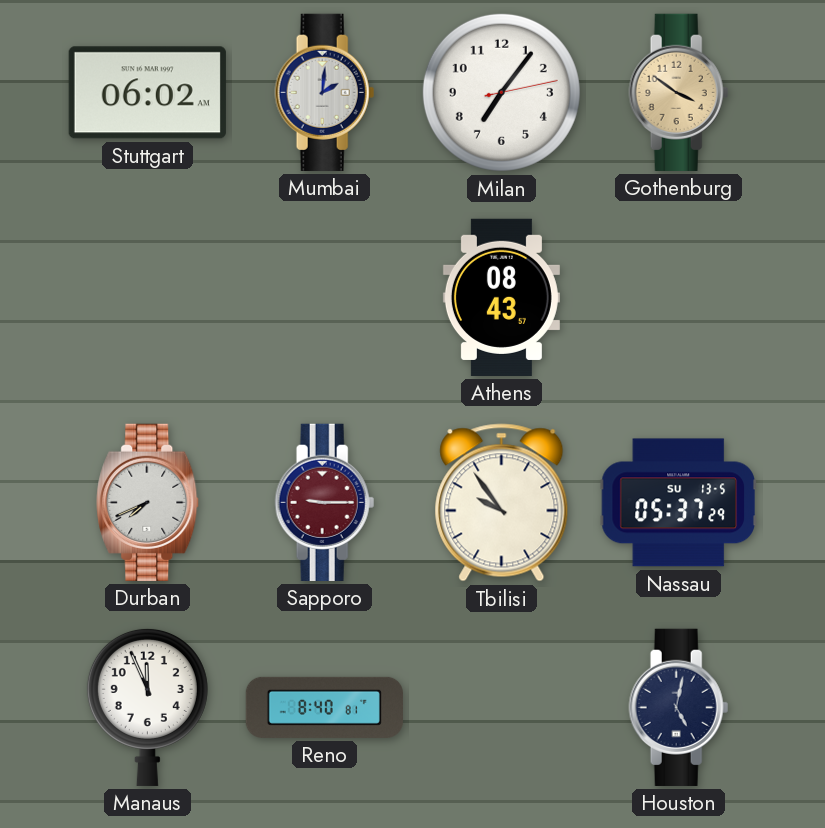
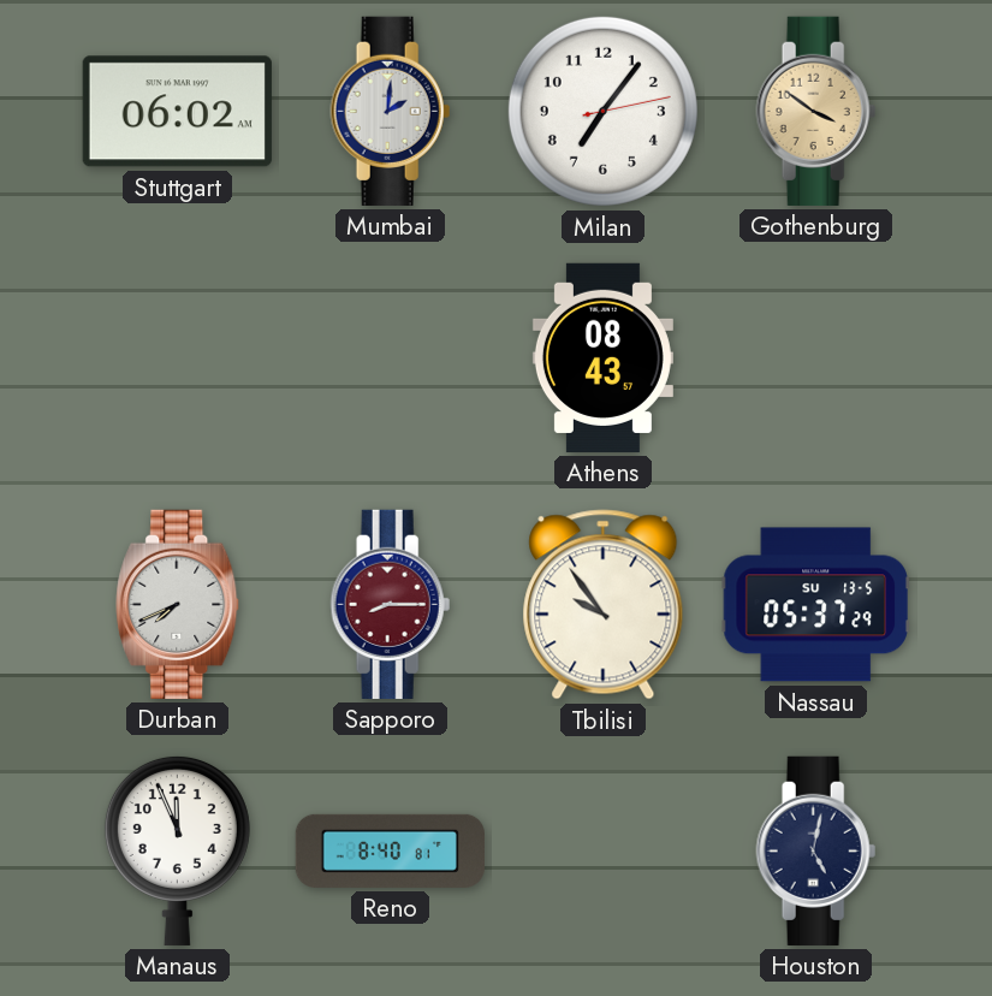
Sapporo: 9:15 -> 8:15
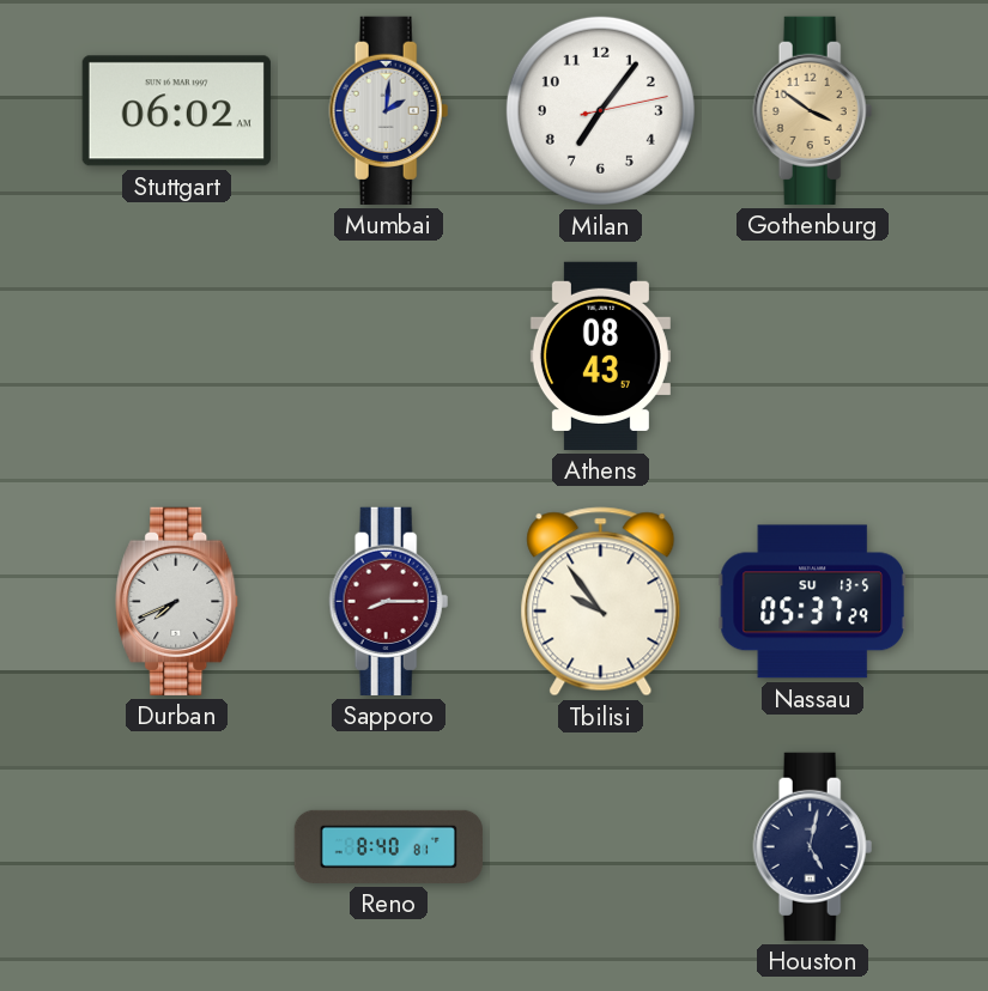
Manaus: 11:56 -> none
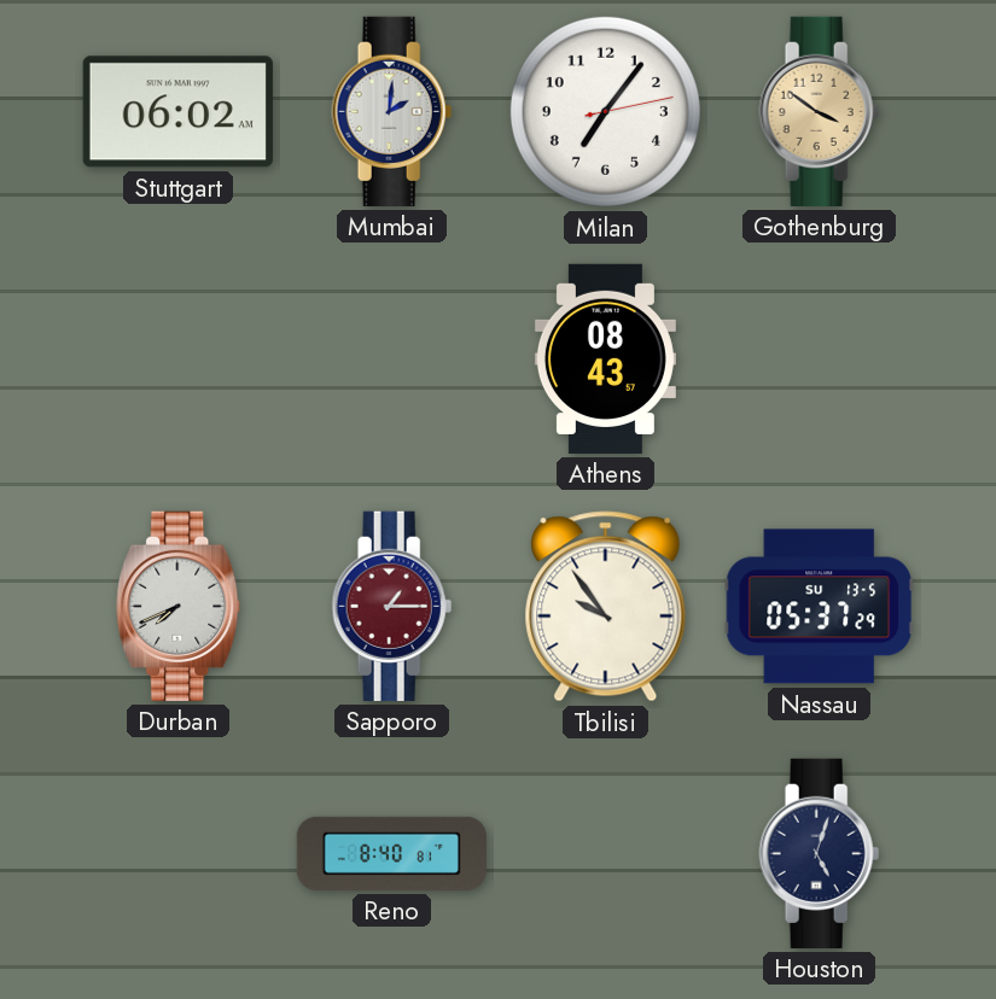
Sapporo: 8:15 -> 1:15
Houston: 5:02 -> 5:03
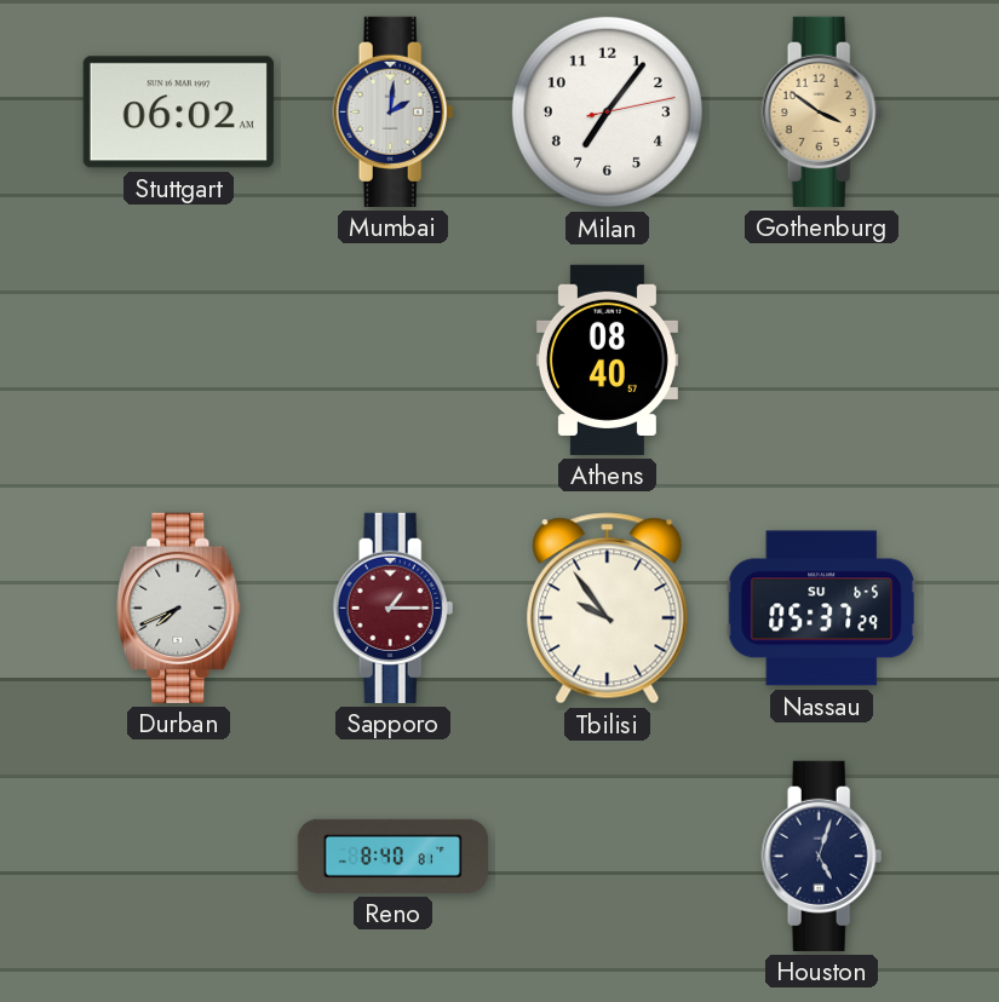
Athens: 08:43 -> 08:40
Nassau date: SU 13-5 -> SU 6-5
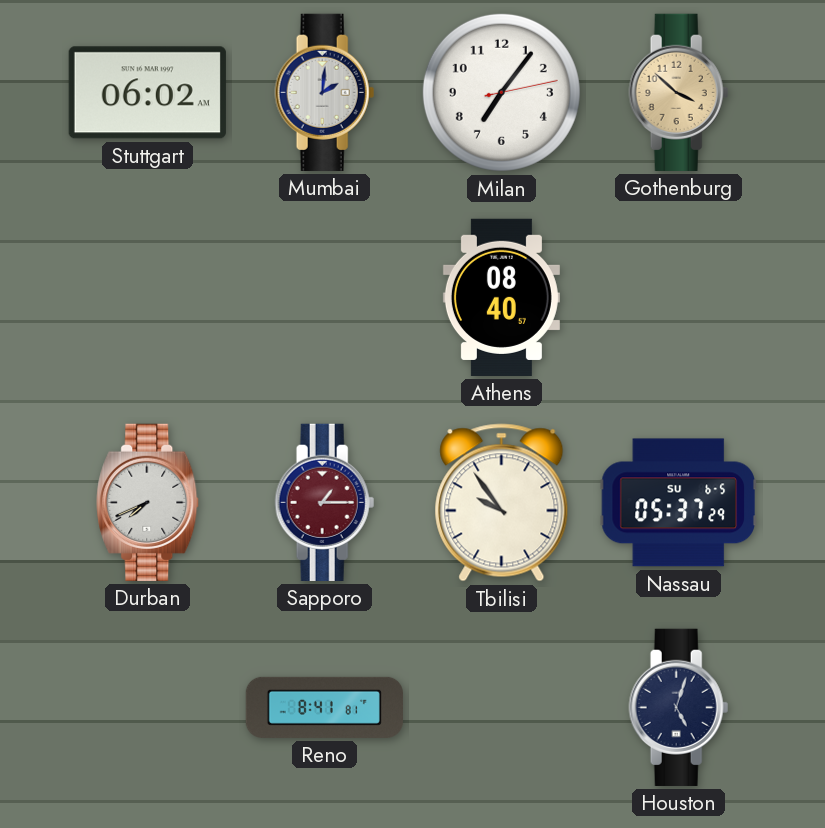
Gothenburg: 3:51 -> 3:52
Reno: 8:40 -> 8:41
